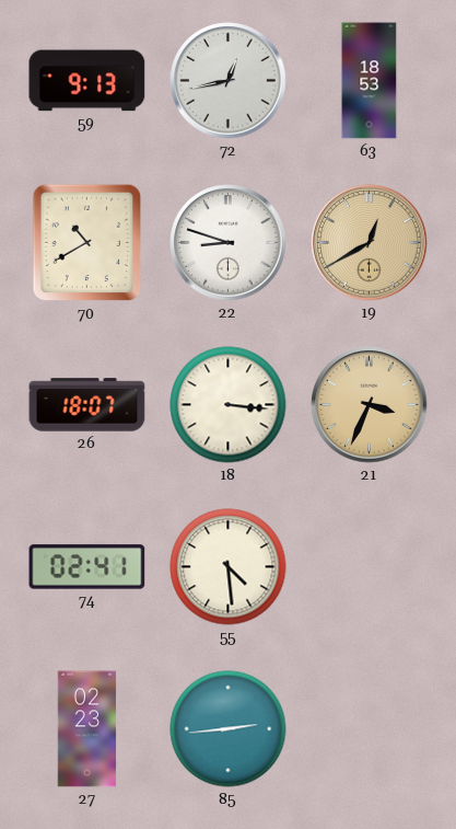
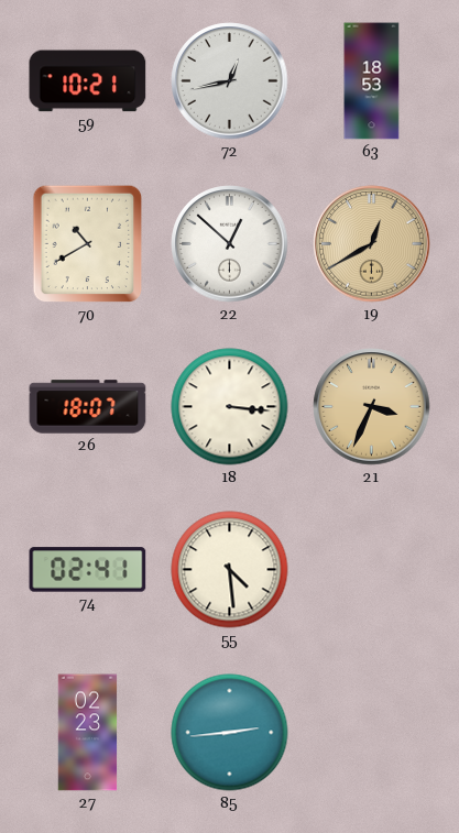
59: 9:13 -> 10:21
22: 8:48 -> 12:52
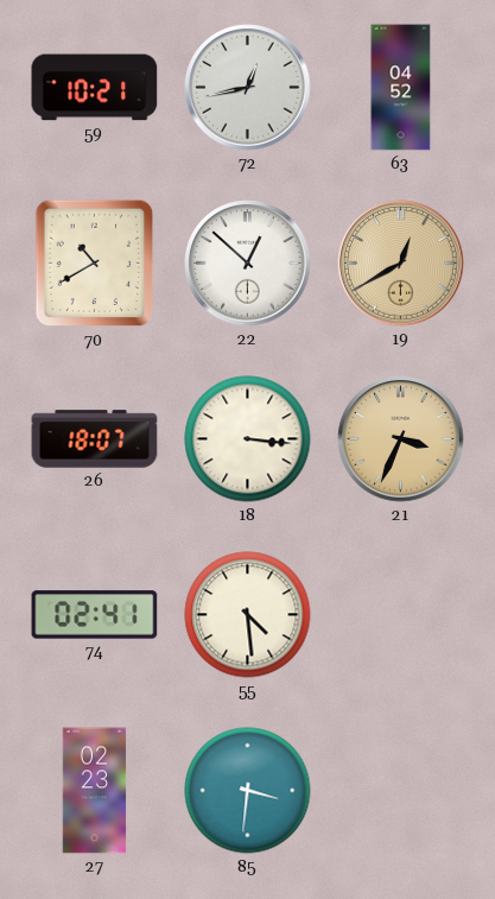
63: 18:53 -> 04:52
85: 2:44 -> 3:31
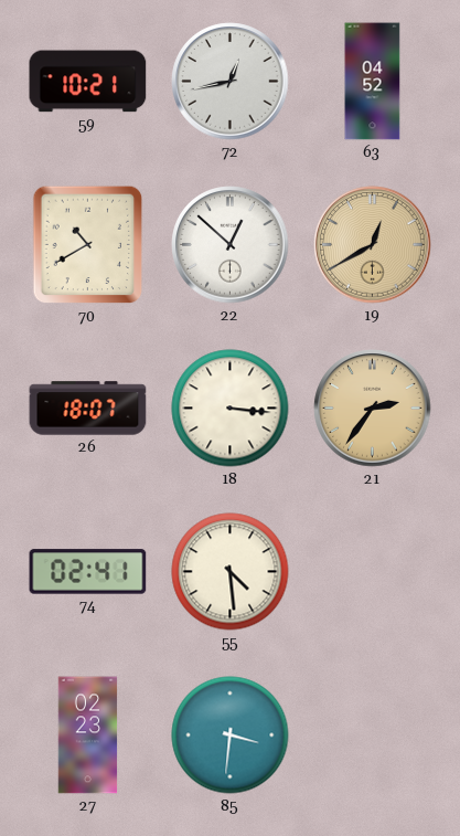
21: 3:34 -> 2:36
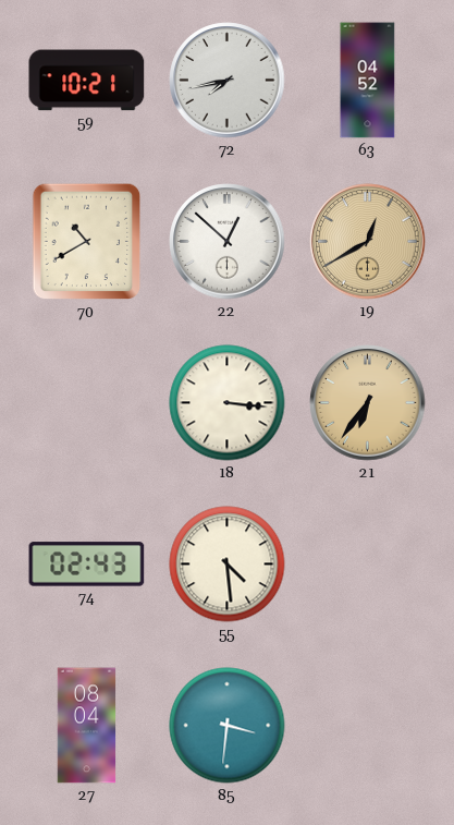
72: 12:43 -> 7:43
26: 18:07 -> none
21: 2:36 -> 6:36
74: 02:41 -> 02:43
27: 02:23 -> 08:04
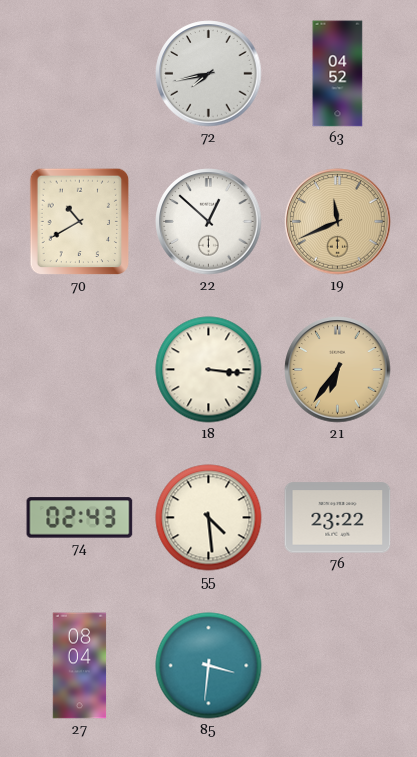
59: 10:21 -> none
19: 12:40 -> 11:41
76: none -> 23:22
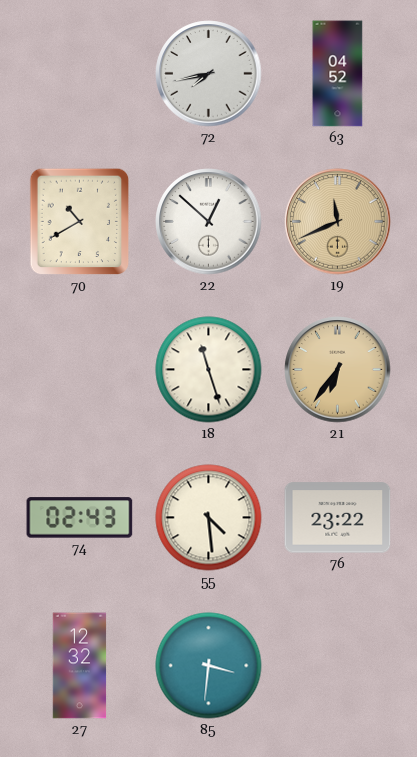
18: 3:16 -> 11:27
27: 08:04 -> 12:32
